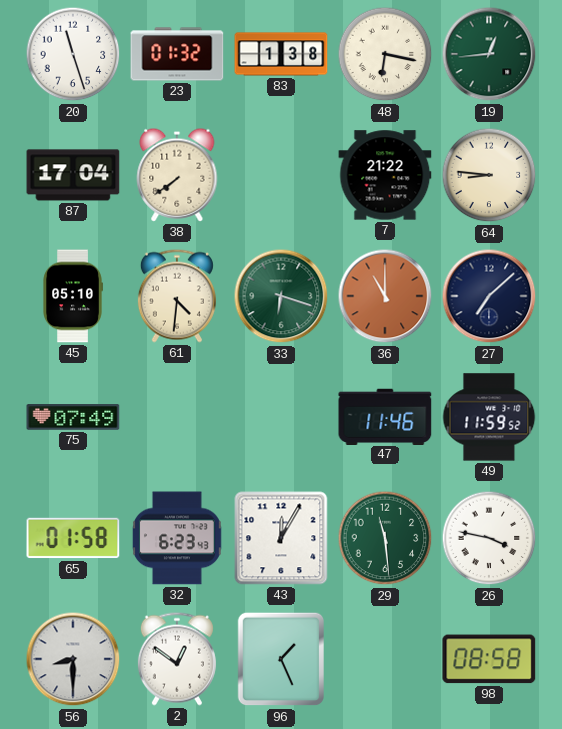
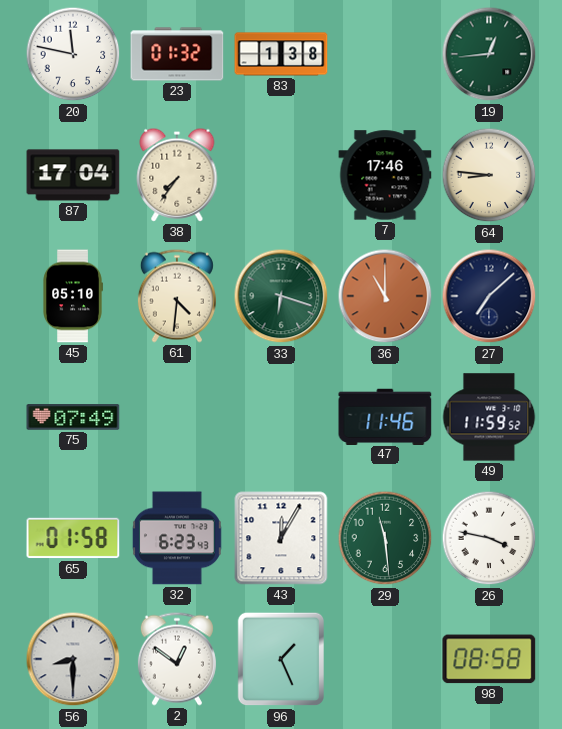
20: 11:27 -> 11:47
48: 6:17 -> none
38: 7:39 -> 7:36
7: 21:22 -> 17:46
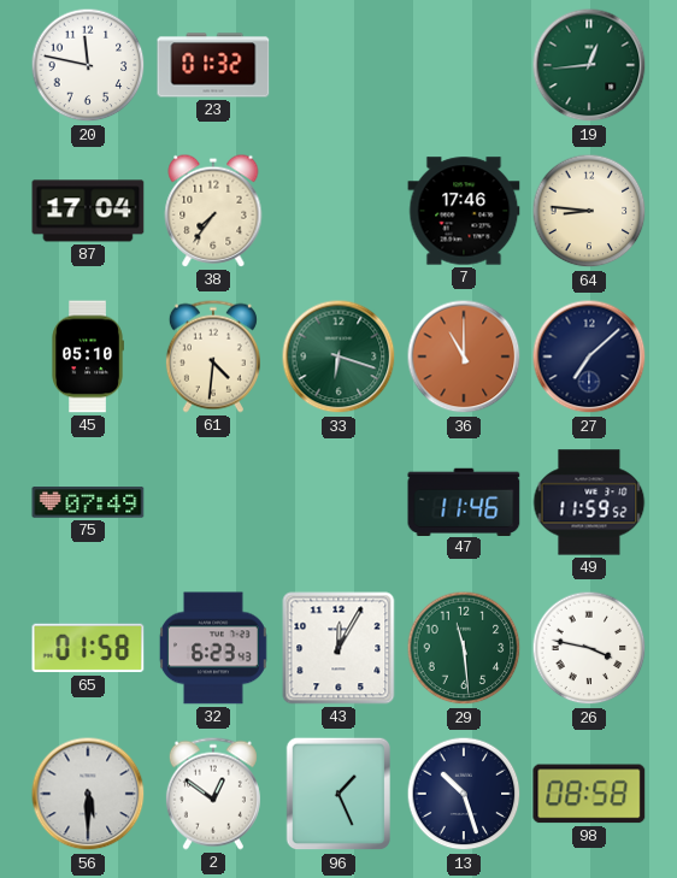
83: 1:38 -> none
56: 8:30 -> 5:30
13: none -> 10:27
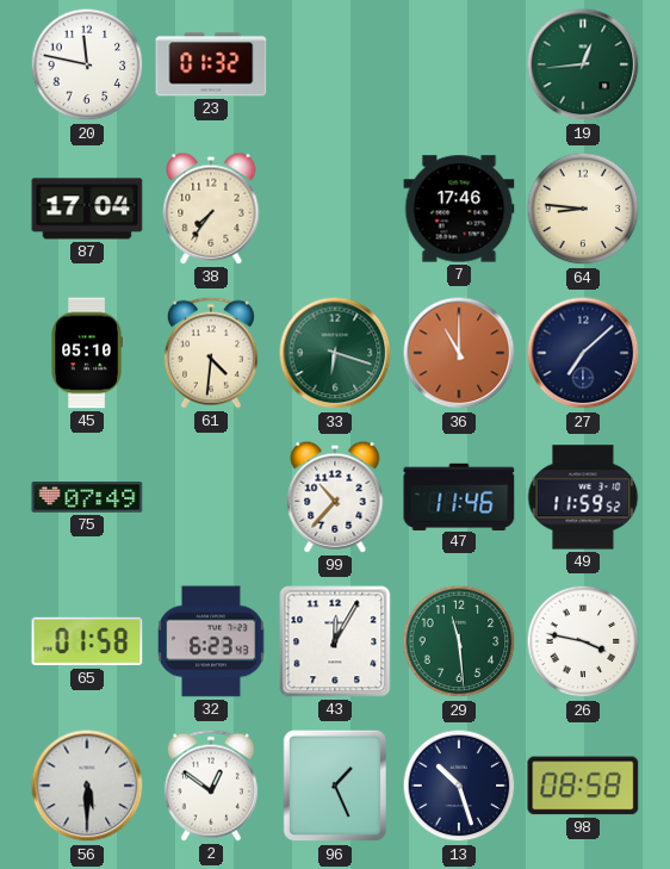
99: none -> 10:37
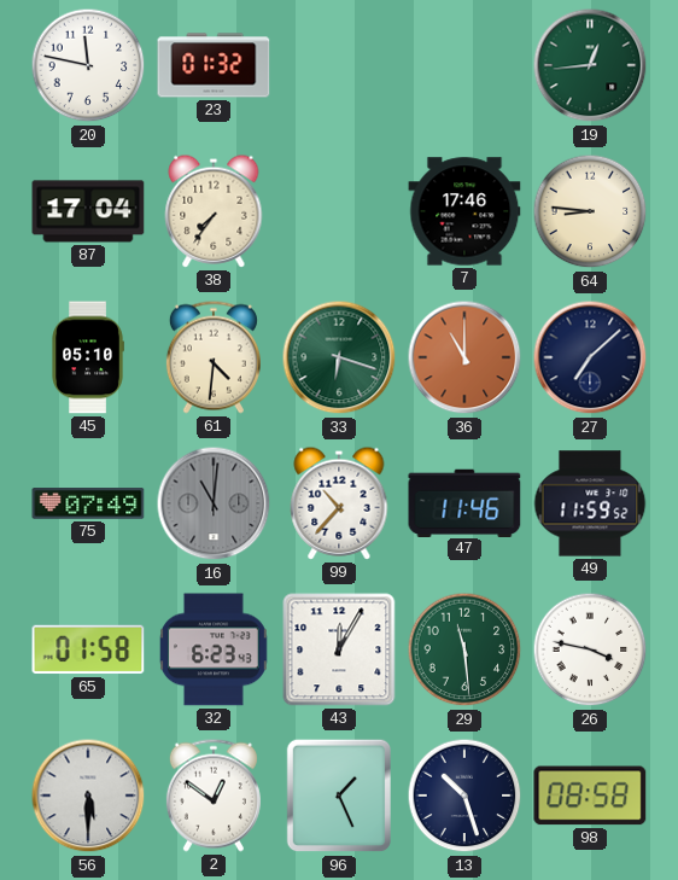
16: none -> 11:01
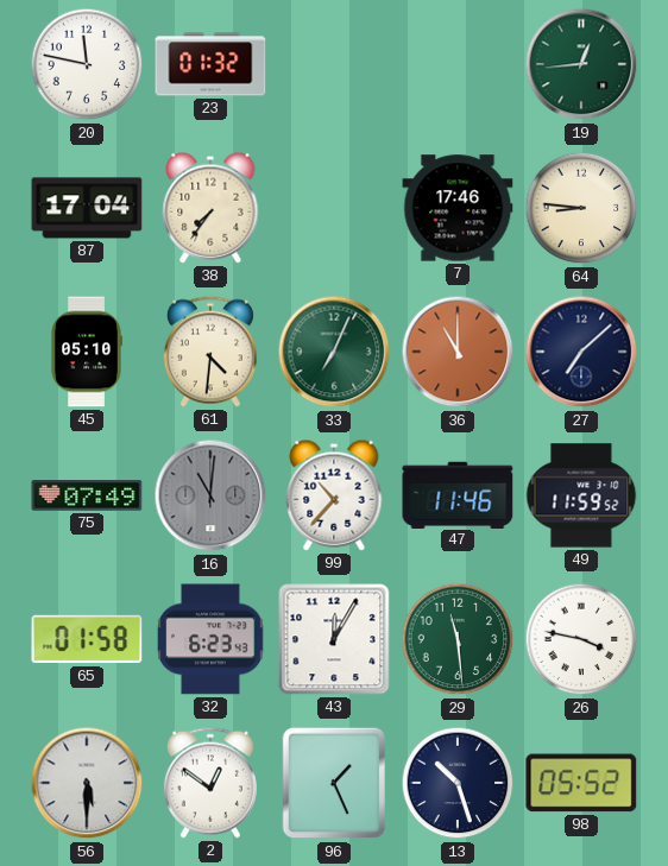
33: 6:18 -> 7:04
98: 08:58 -> 05:52
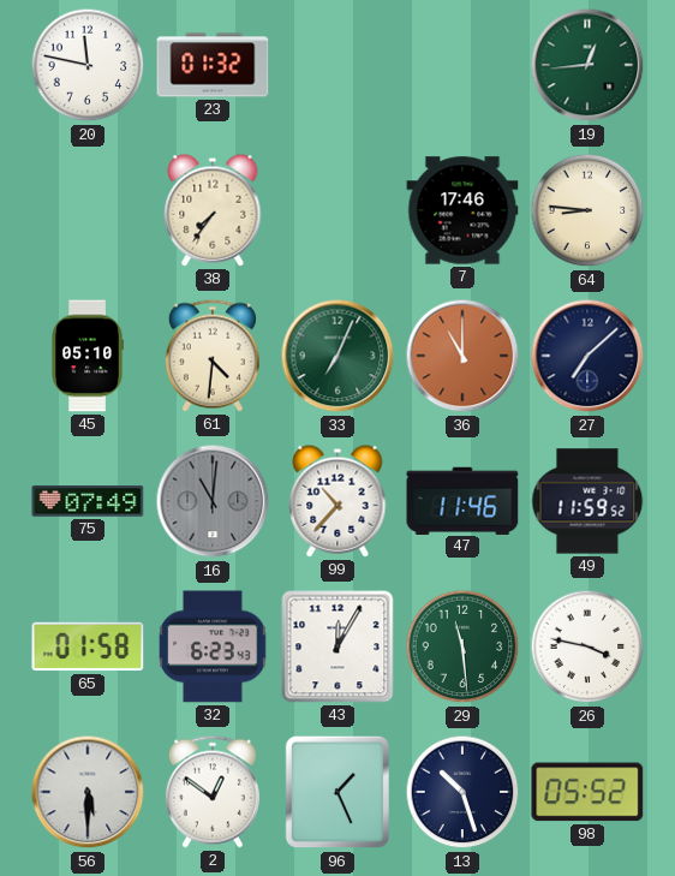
87: 17:04 -> none
